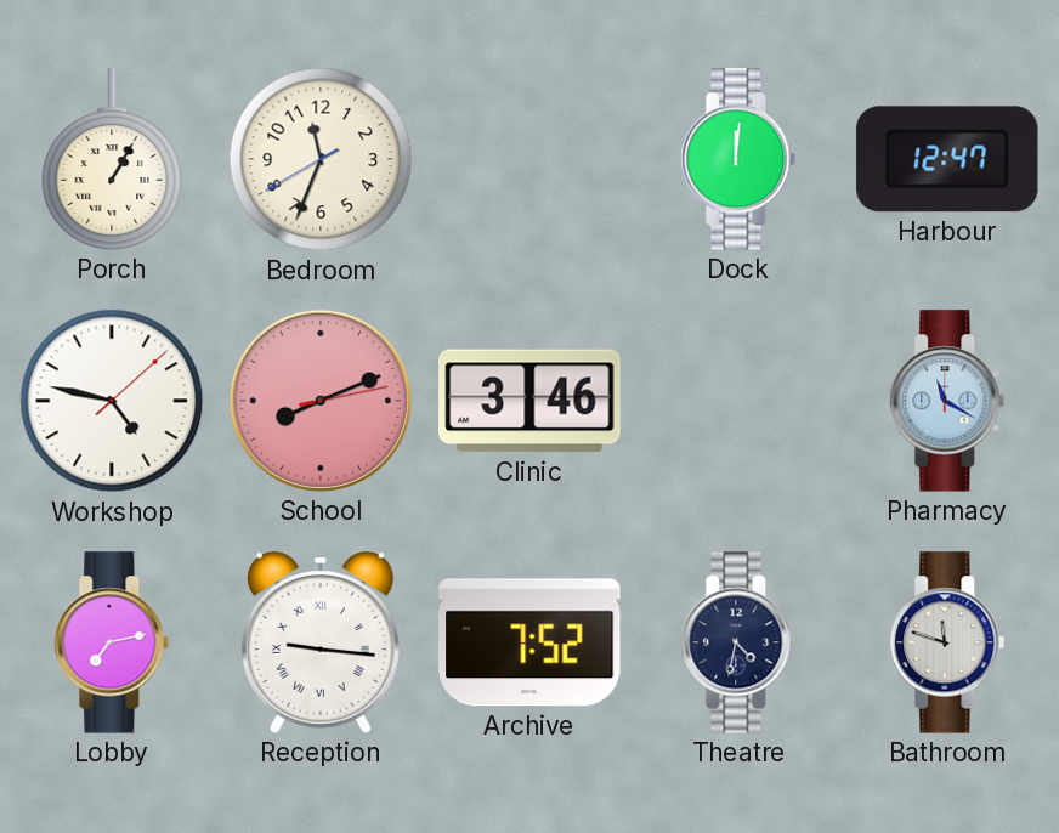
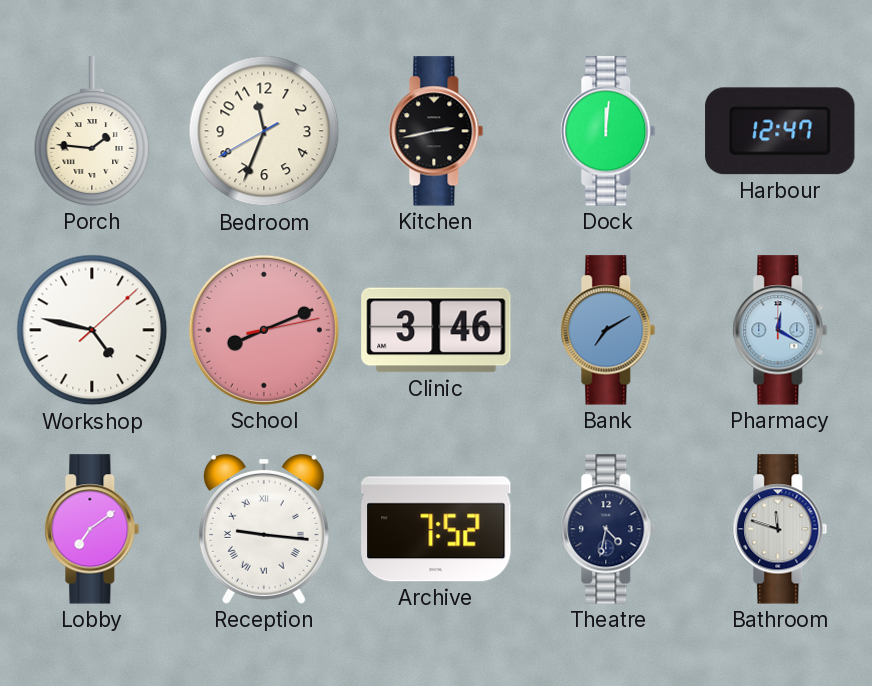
Porch: 1:05 -> 1:46
Kitchen: none -> 2:43
Bank: none -> 7:10
Pharmacy: 11:20 -> 12:20
Lobby: 7:13 -> 7:09
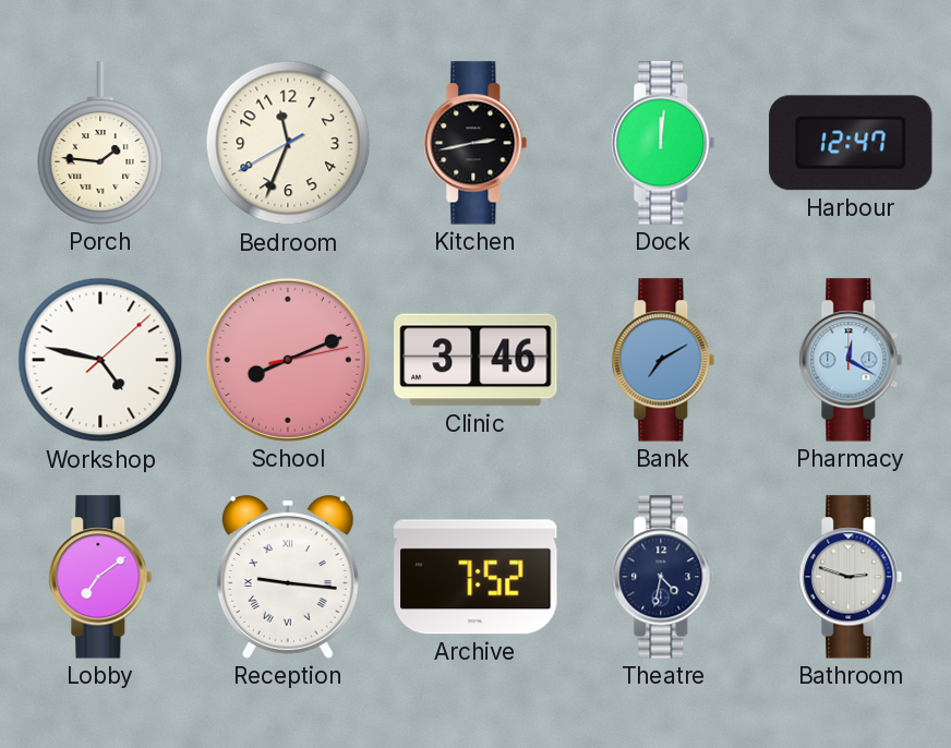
Bathroom: 11:48 -> 2:48
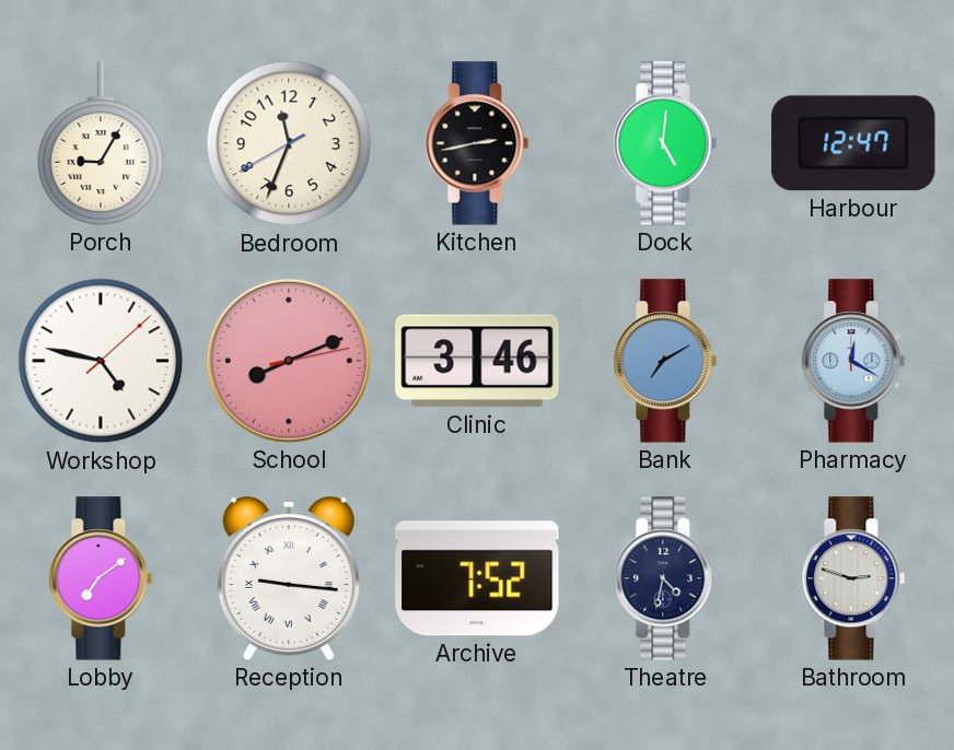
Porch: 1:46 -> 9:05
Dock: 12:01 -> 5:01
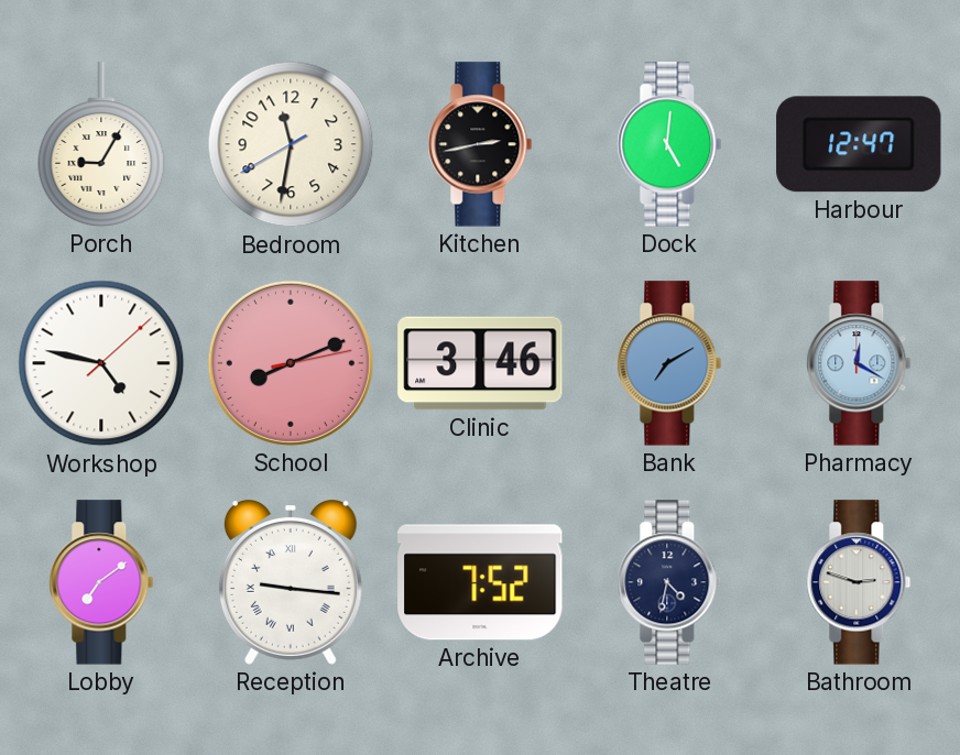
Bedroom: 11:33 -> 11:31
